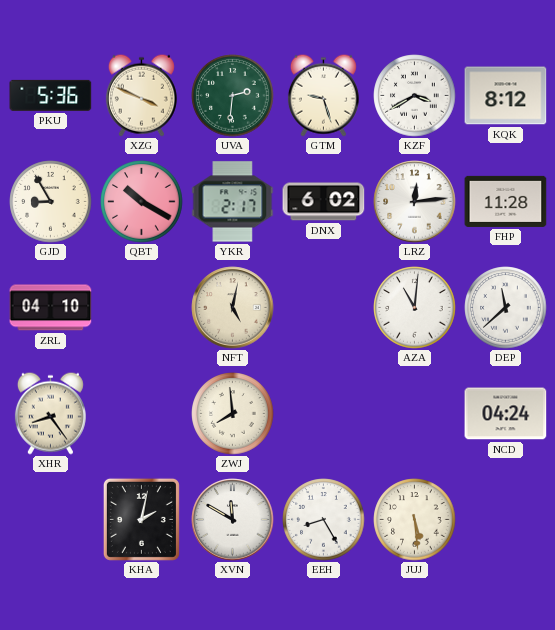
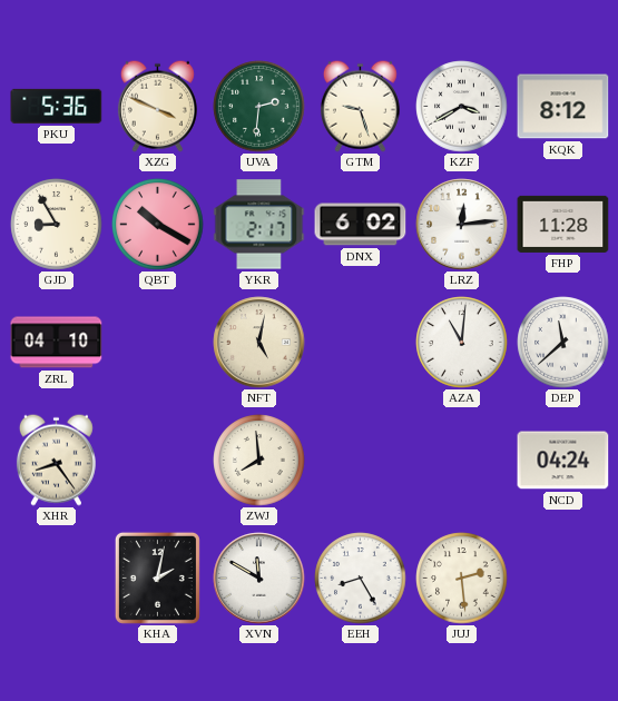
JUJ: 5:29 -> 2:29
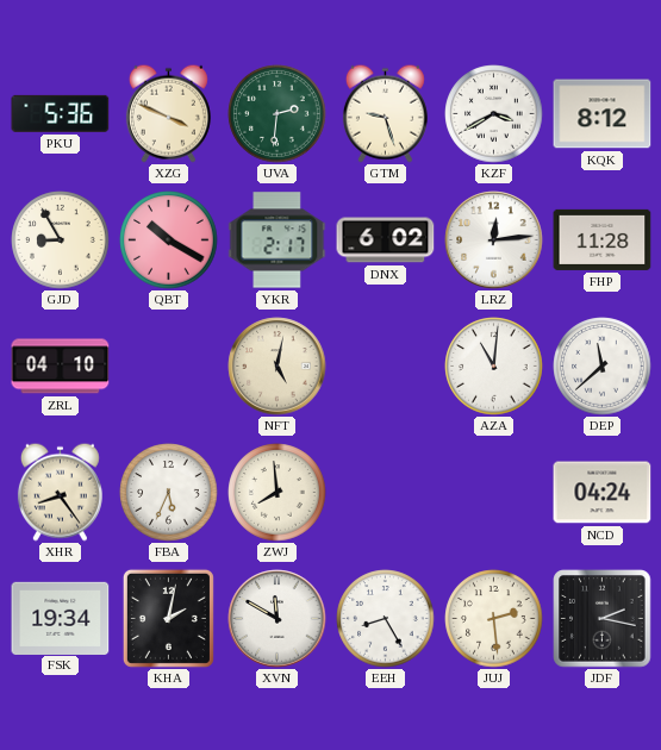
FBA: none -> 5:34
FSK: none -> 19:34
JDF: none -> 2:17
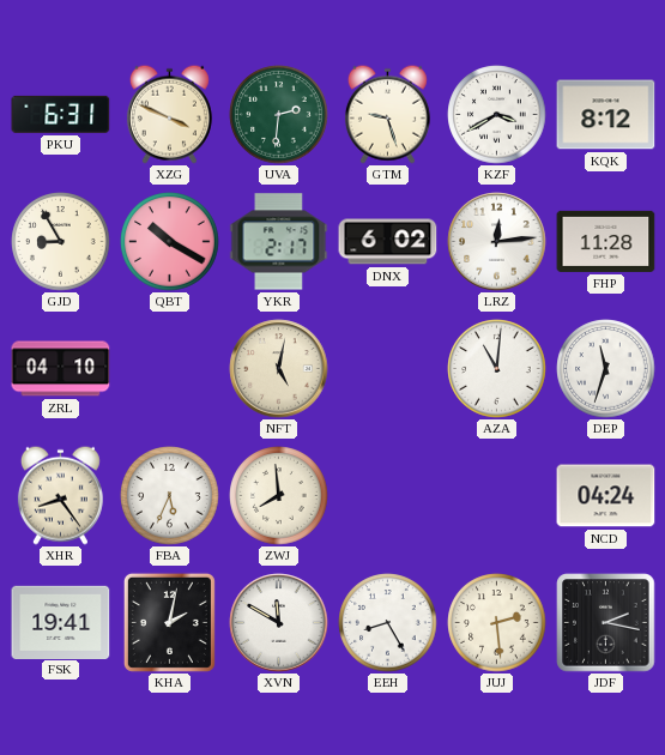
PKU: 5:36 -> 6:31
DEP: 11:38 -> 11:33
FSK: 19:34 -> 19:41
